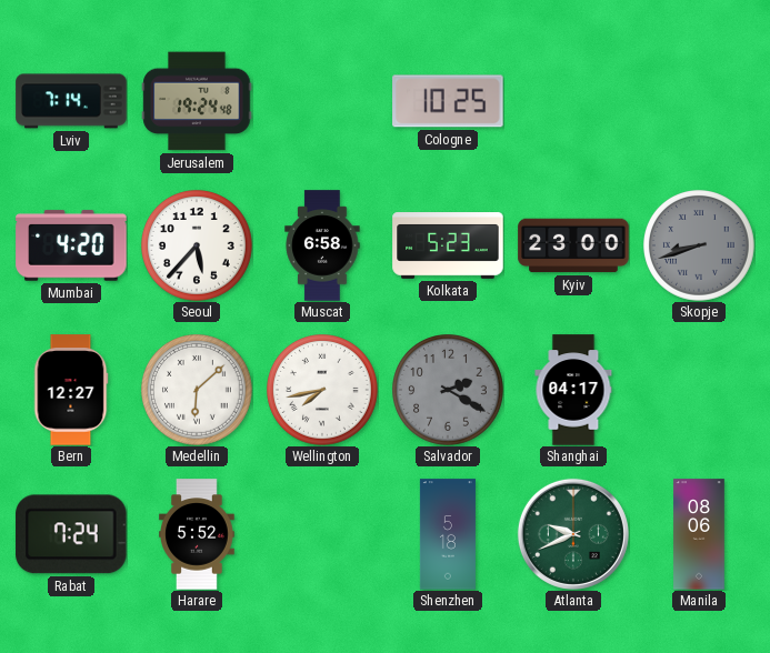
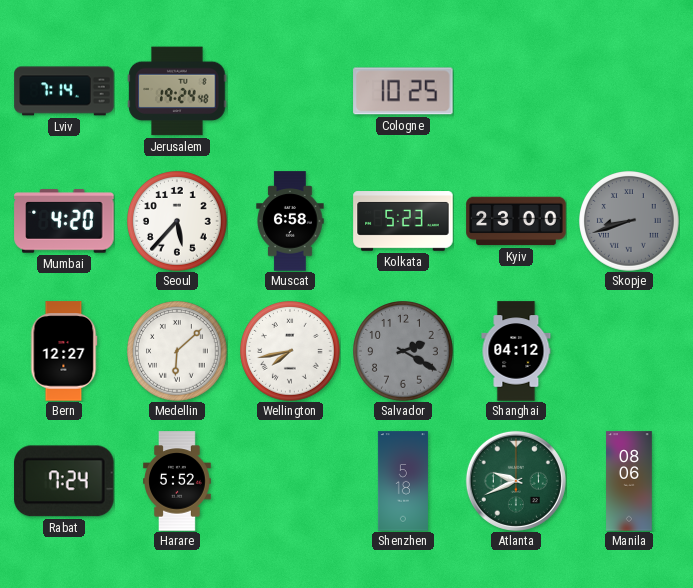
Shanghai: 04:17 -> 04:12
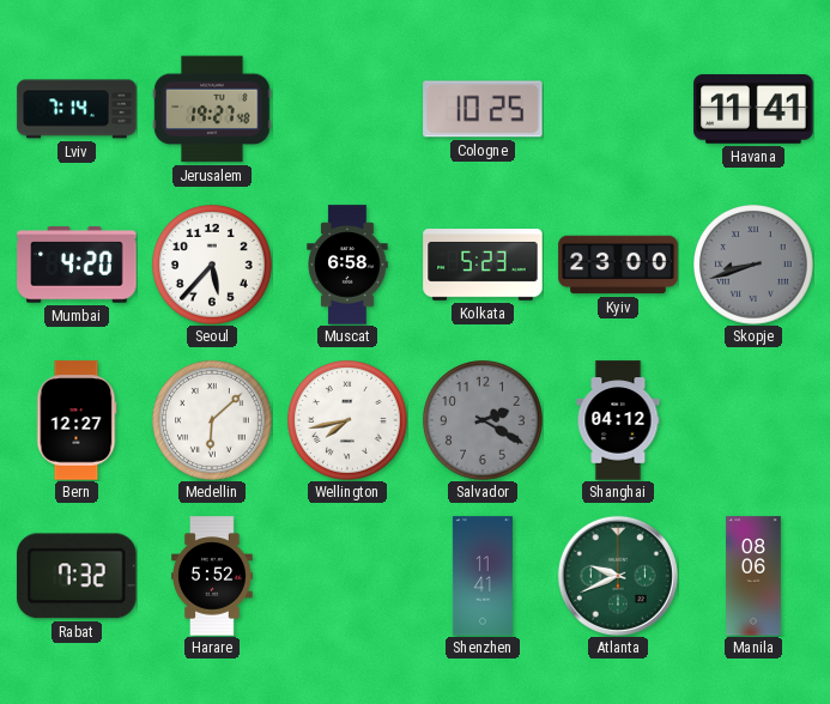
Jerusalem: 19:24 -> 19:27
Havana: none -> 11:41
Rabat: 7:24 -> 7:32
Shenzhen: 5:18 -> 11:41
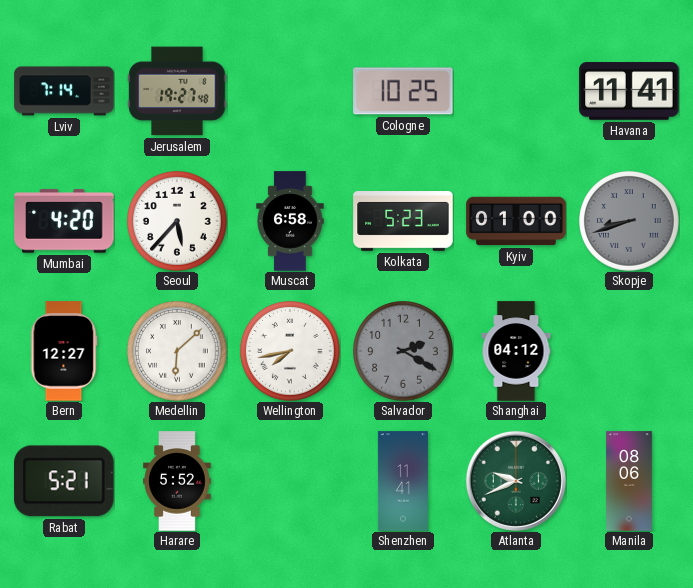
Kyiv: 23:00 -> 01:00
Rabat: 7:32 -> 5:21
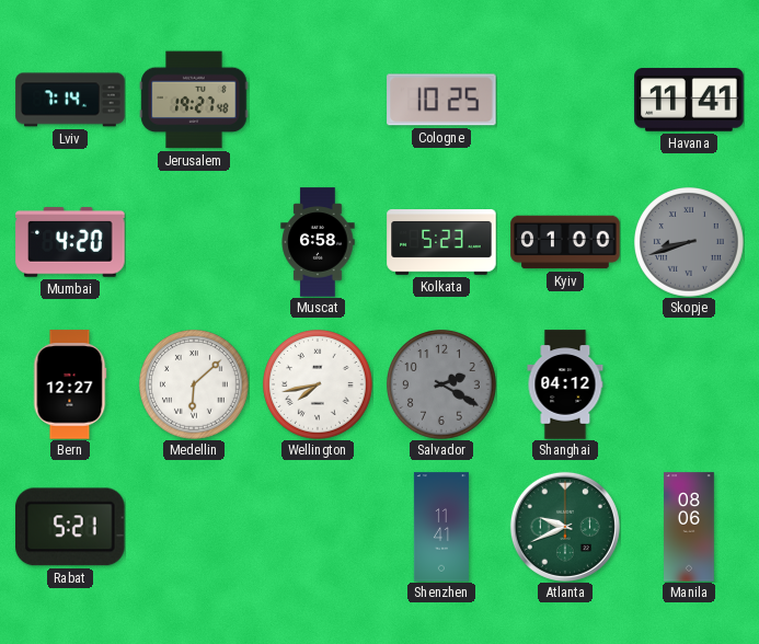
Seoul: 5:37 -> none
Harare: 5:52 -> none
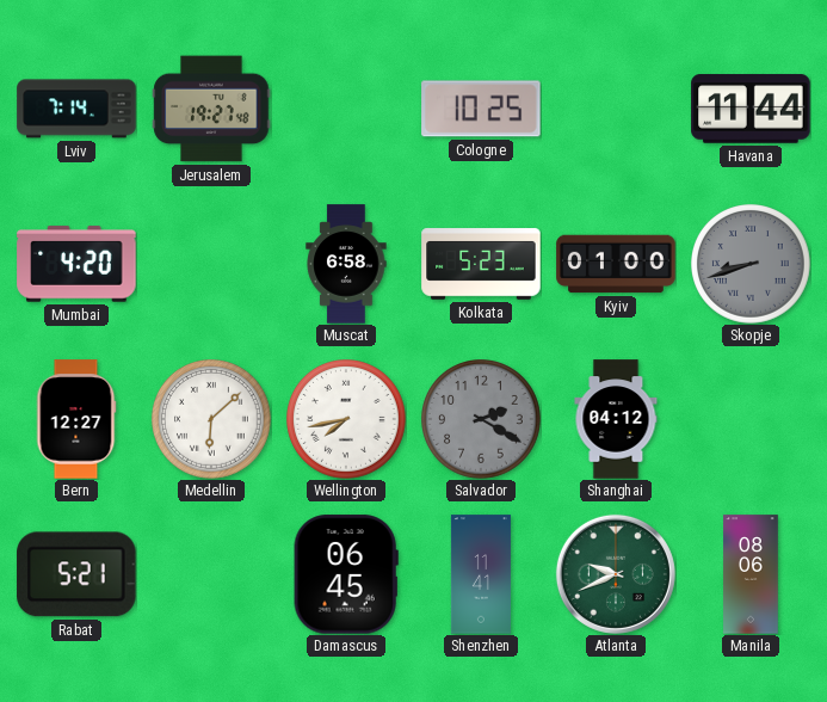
Havana: 11:41 -> 11:44
Damascus: none -> 06:45
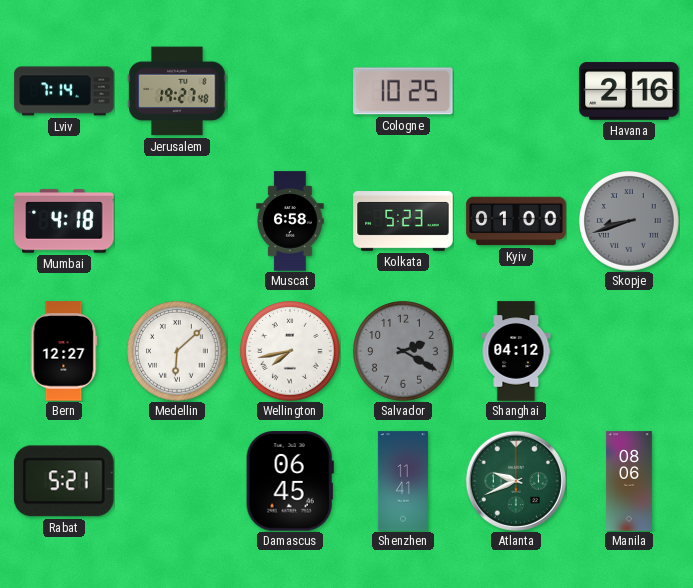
Havana: 11:44 -> 2:16
Mumbai: 4:20 -> 4:18
